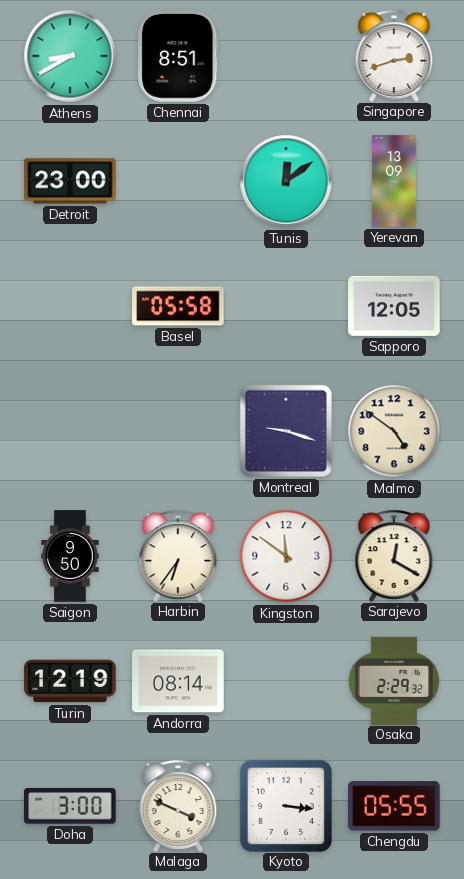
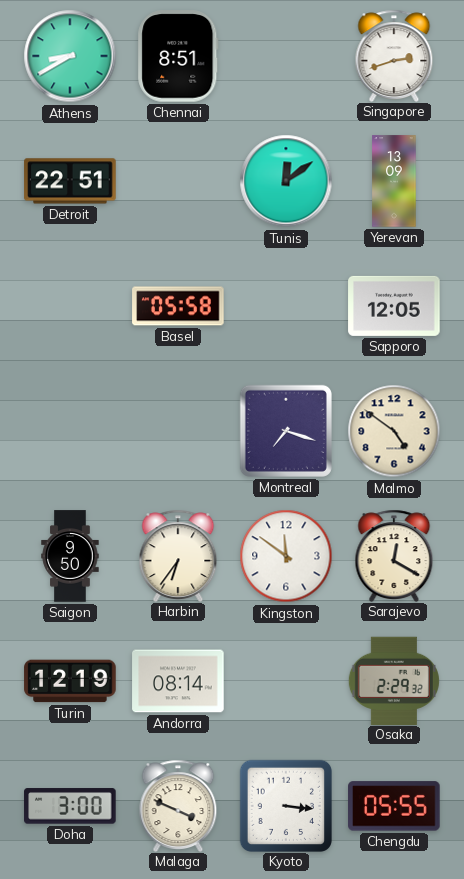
Detroit: 23:00 -> 22:51
Montreal: 9:18 -> 7:18
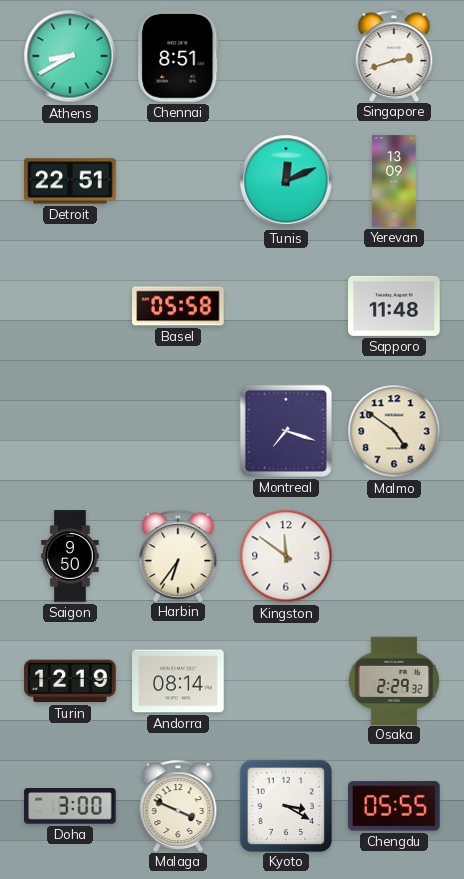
Tunis: 12:09 -> 12:11
Sapporo: 12:05 -> 11:48
Sarajevo: 12:20 -> none
Kyoto: 3:16 -> 3:20
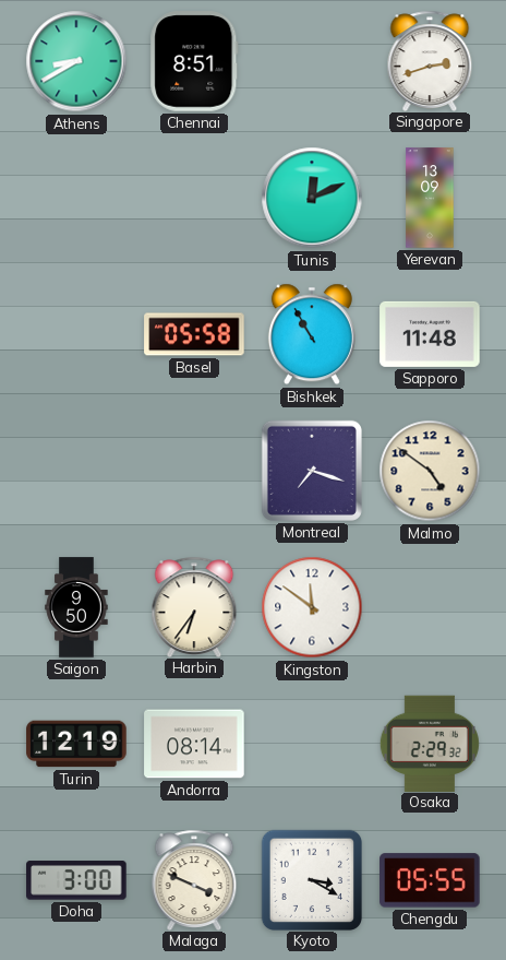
Detroit: 22:51 -> none
Bishkek: none -> 10:55
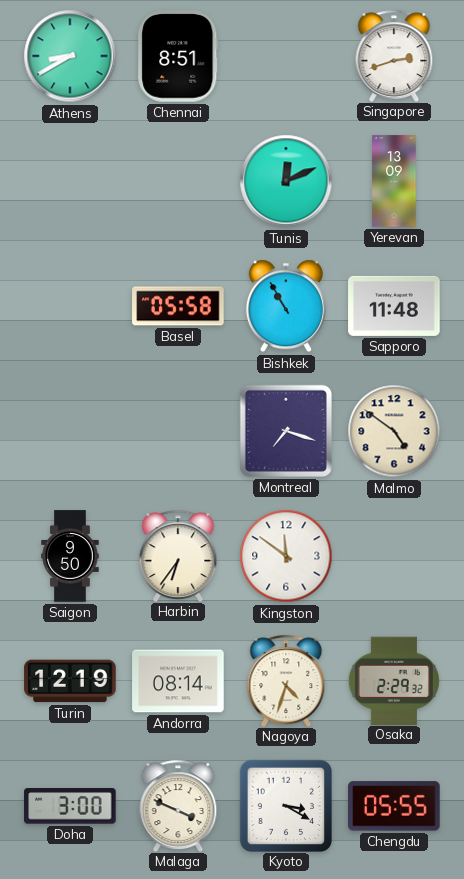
Nagoya: none -> 4:33
